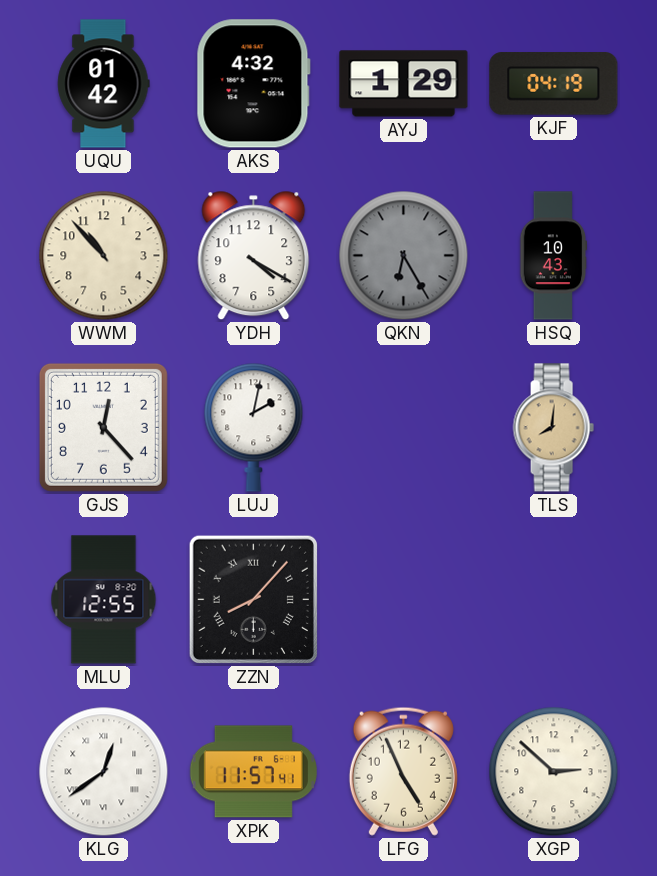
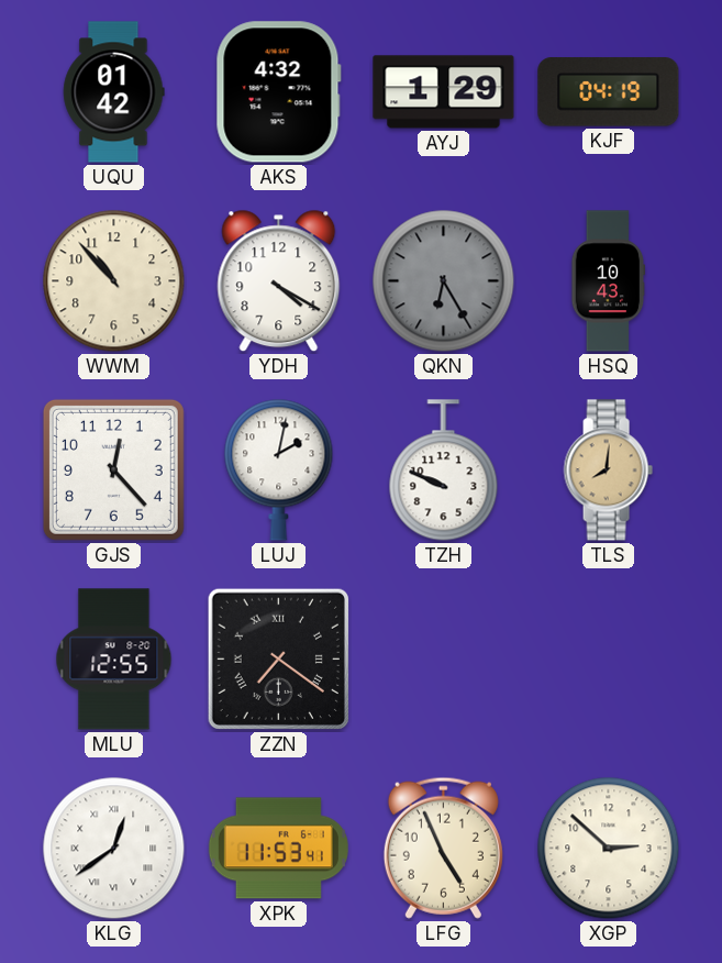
TZH: none -> 9:49
ZZN: 8:07 -> 7:21
XPK: 11:57 -> 11:53
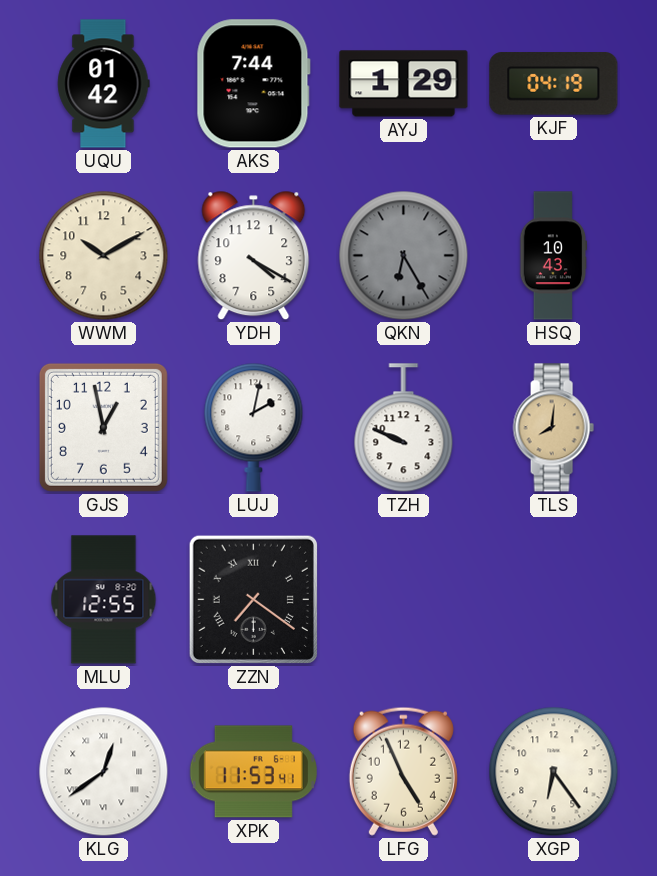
AKS: 4:32 -> 7:44
WWM: 10:53 -> 10:10
GJS: 12:23 -> 12:58
XGP: 2:52 -> 6:24
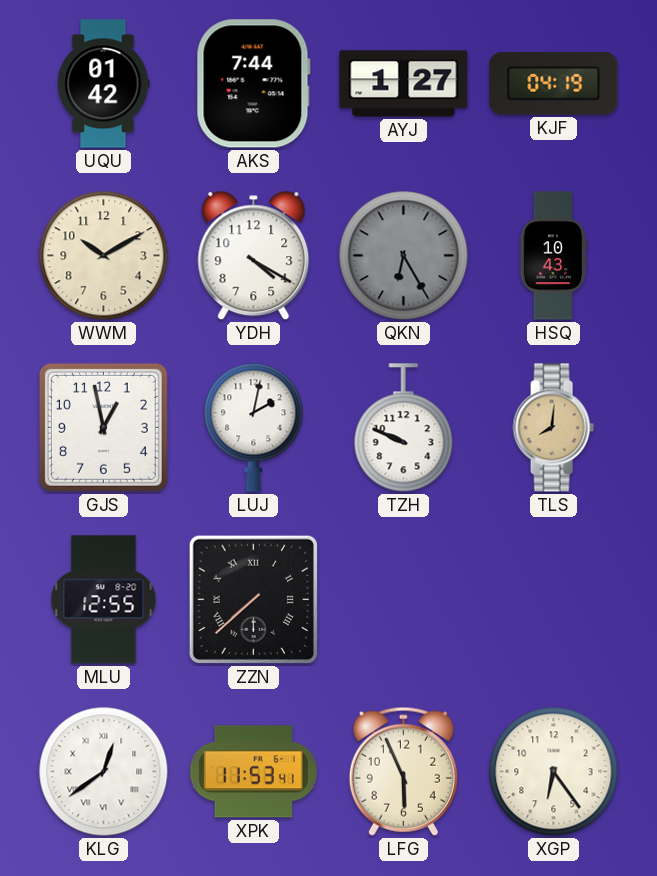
AYJ: 1:29 -> 1:27
ZZN: 7:21 -> 7:38
LFG: 4:56 -> 5:56
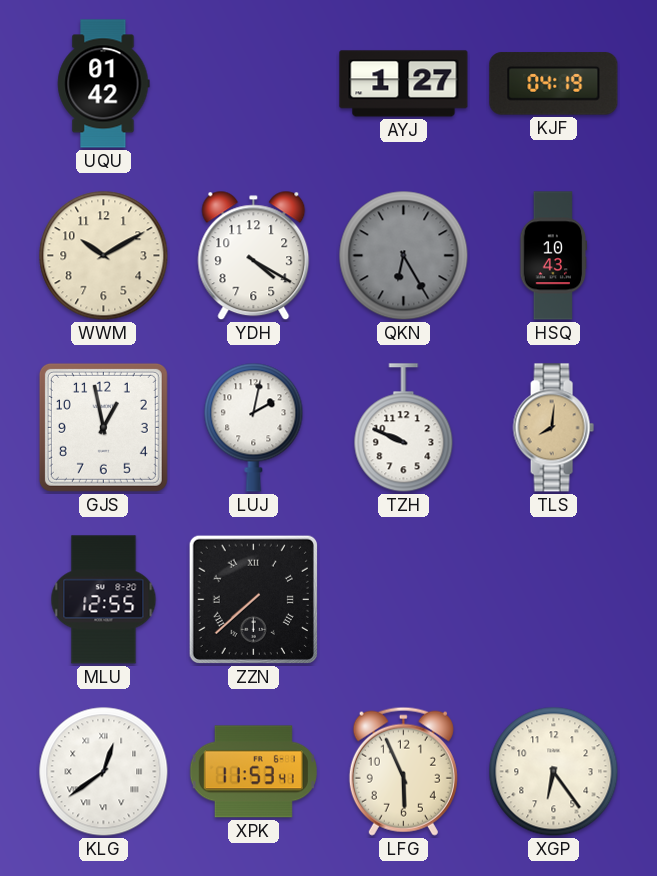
AKS: 7:44 -> none
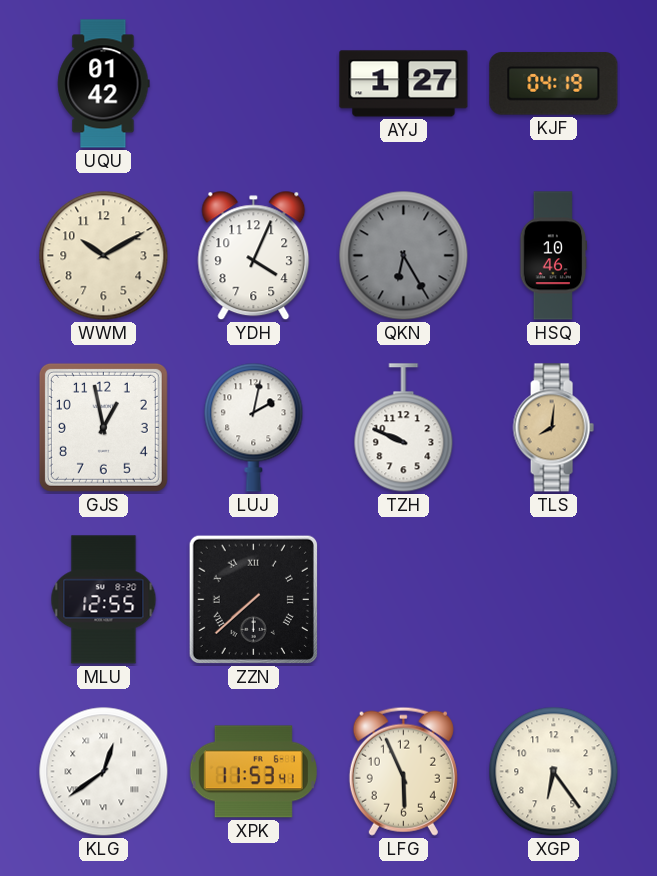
YDH: 4:20 -> 4:04
HSQ: 10:43 -> 10:46
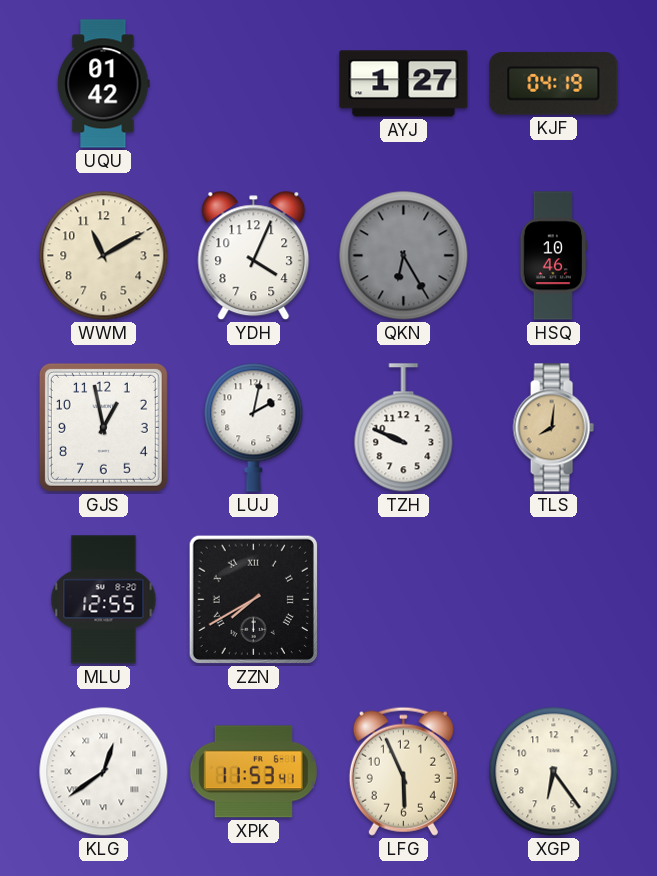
WWM: 10:10 -> 11:10
ZZN: 7:38 -> 7:40
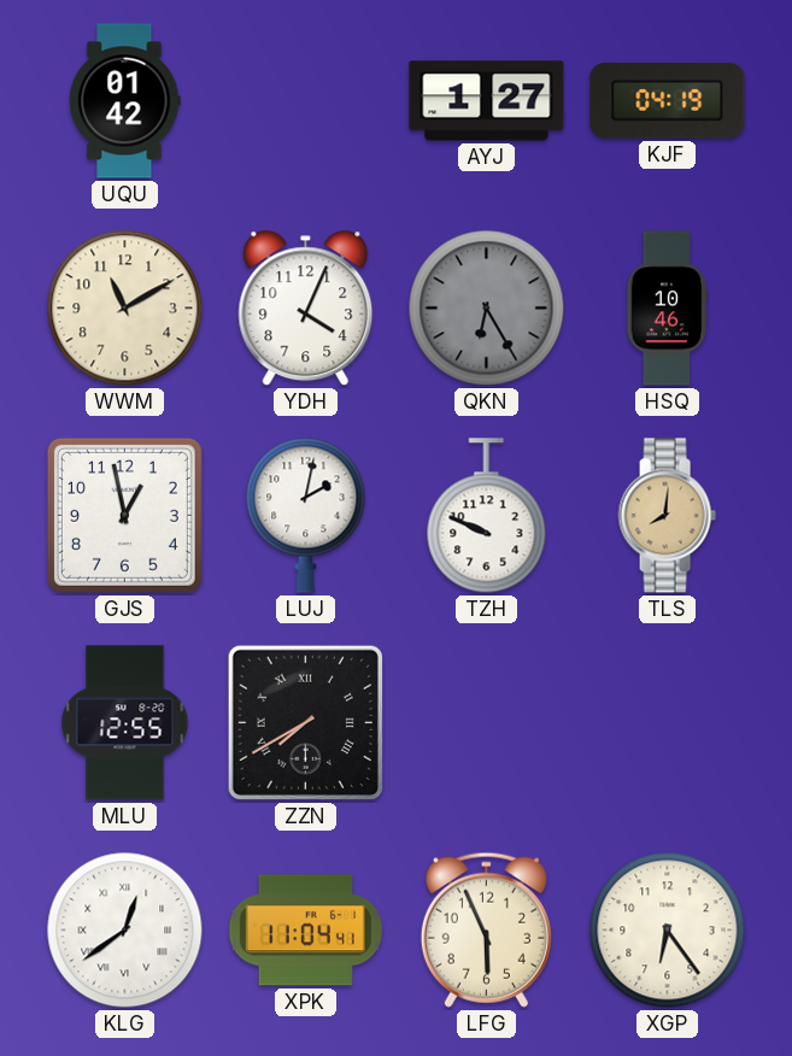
XPK: 11:53 -> 11:04
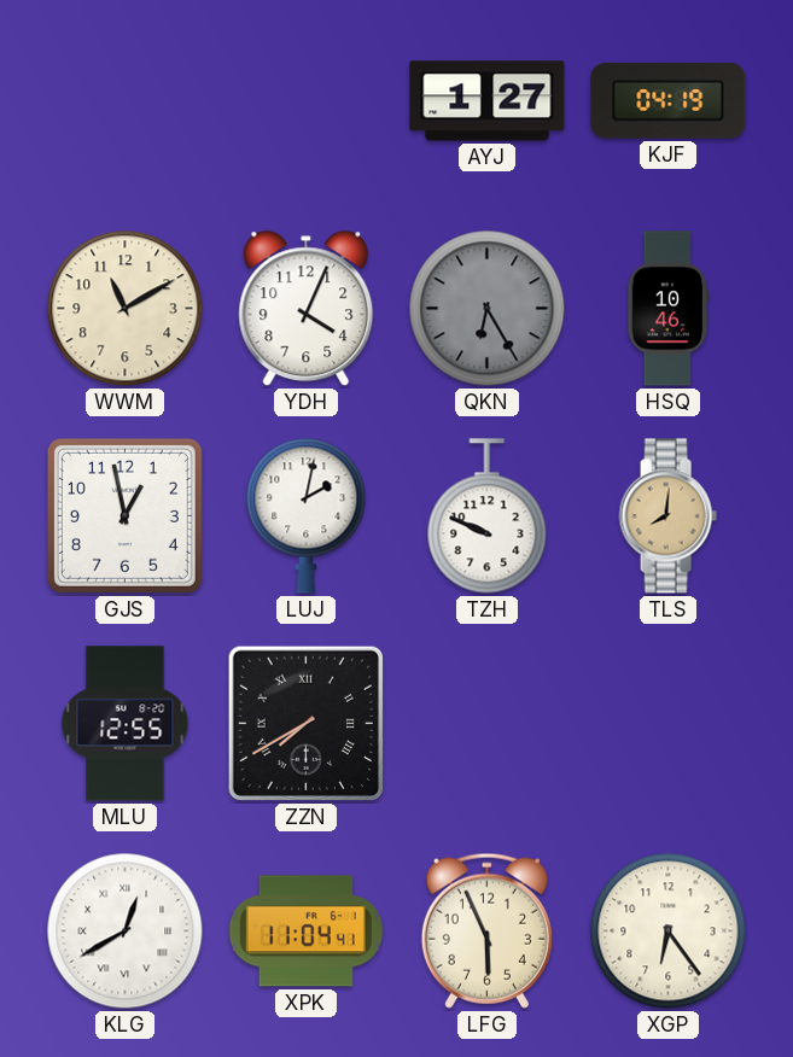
UQU: 01:42 -> none
KLG: 12:39 -> 12:40
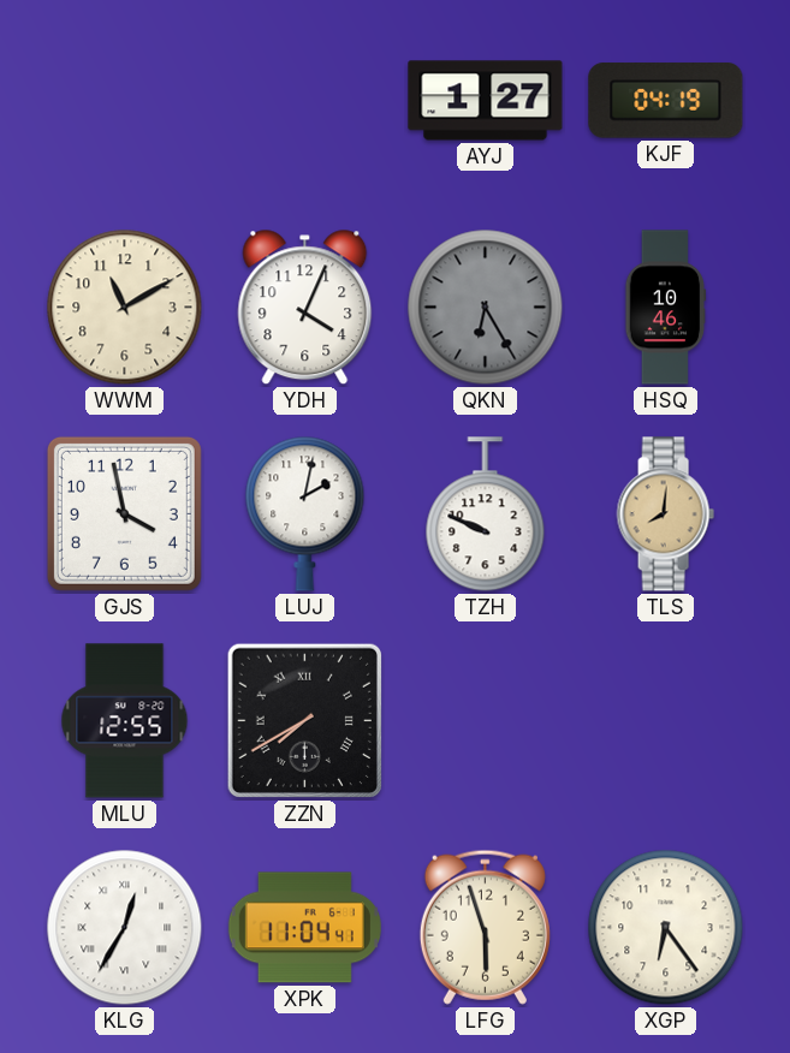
GJS: 12:58 -> 3:58
KLG: 12:40 -> 12:35
LFG: 5:56 -> 5:57
